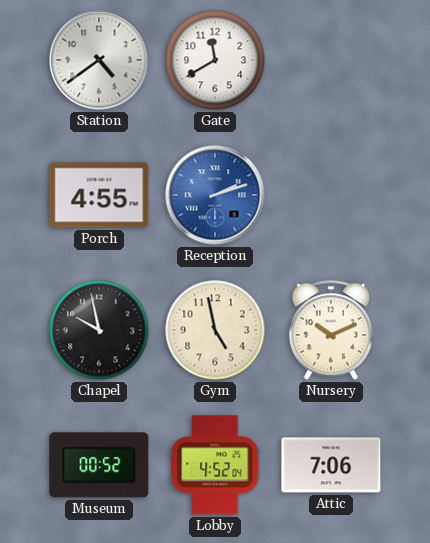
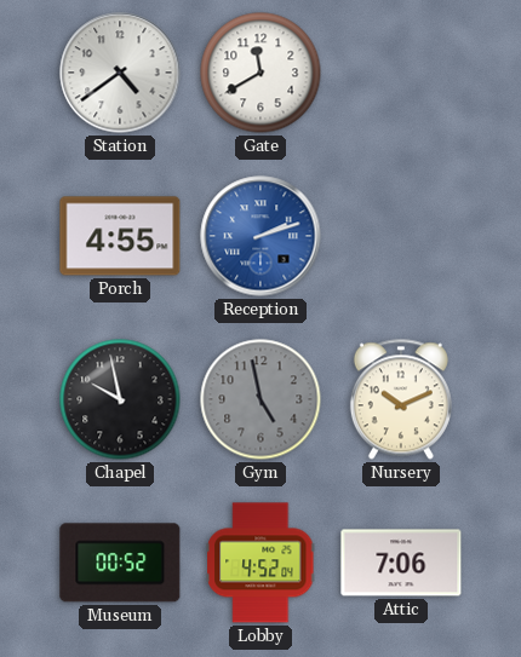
Gym dial: cream -> grey
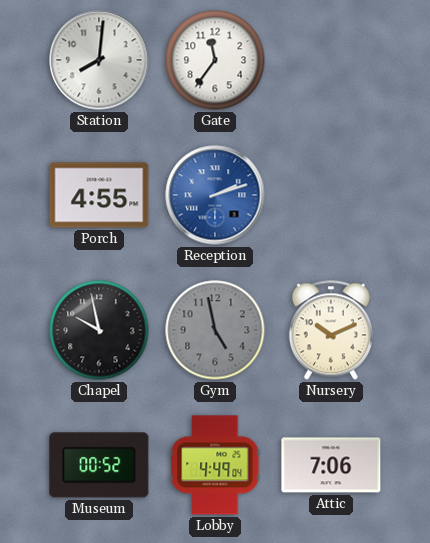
Station: 4:39 -> 8:01
Gate: 11:40 -> 11:36
Lobby: 4:52 -> 4:49
